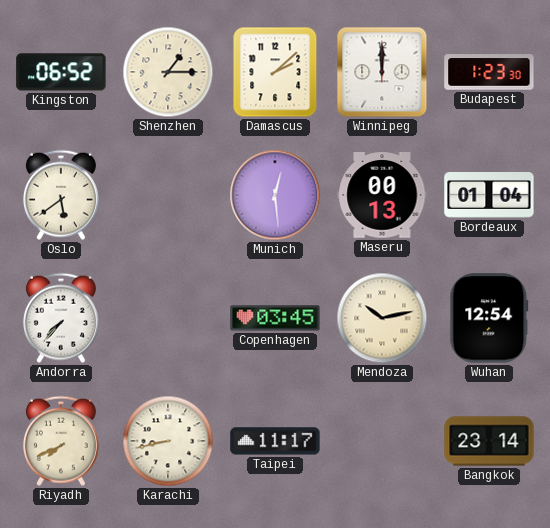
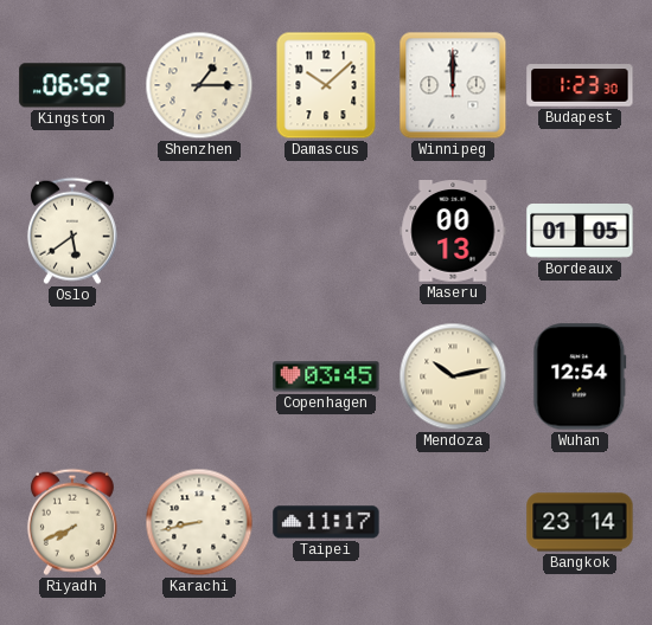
Damascus: 2:08 -> 10:08
Munich: 12:29 -> none
Bordeaux: 01:04 -> 01:05
Andorra: 7:37 -> none
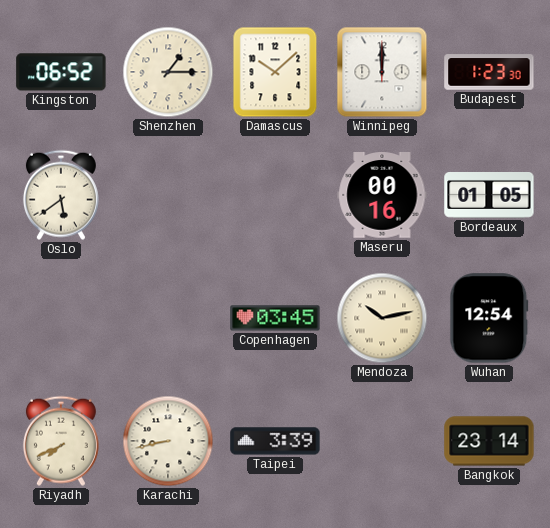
Maseru: 00:13 -> 00:16
Taipei: 11:17 -> 3:39
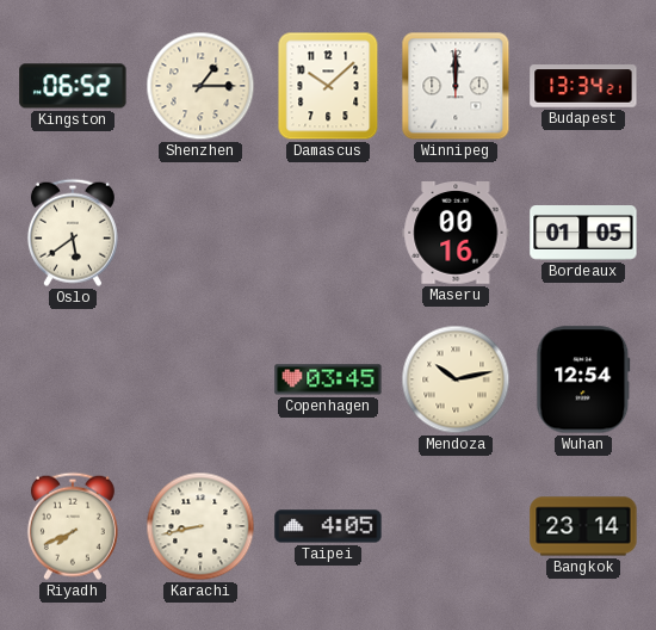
Budapest: 1:23 -> 13:34
Taipei: 3:39 -> 4:05
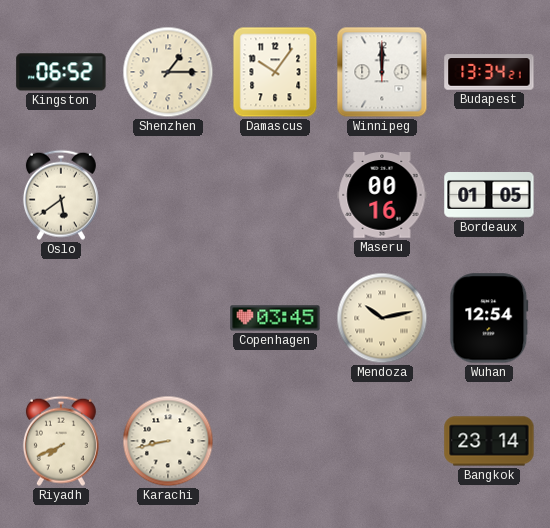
Damascus: 10:08 -> 10:06
Taipei: 4:05 -> none
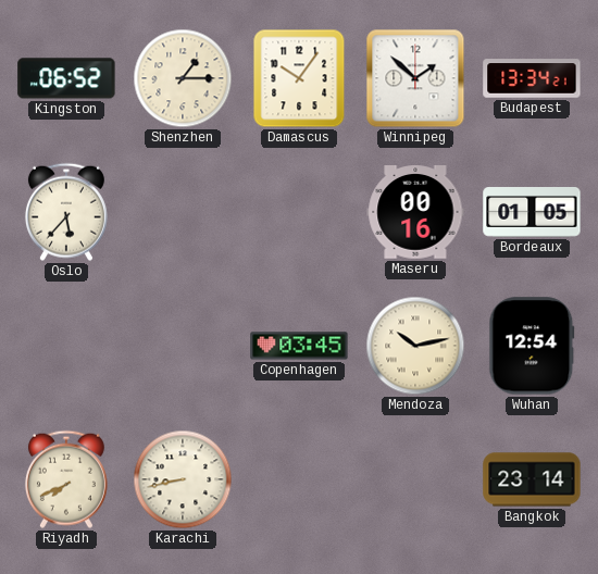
Winnipeg: 12:00 -> 1:52
Oslo: 5:39 -> 5:37
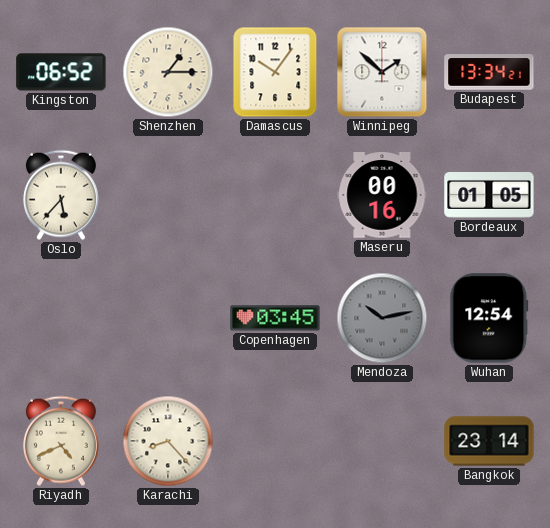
Mendoza dial: cream -> grey
Riyadh: 7:41 -> 4:41
Karachi: 8:43 -> 8:23
